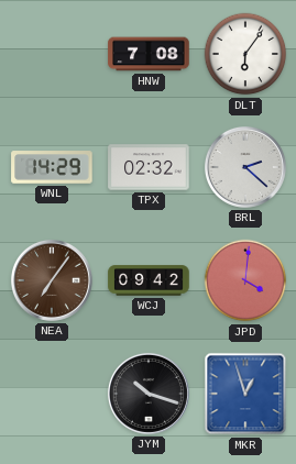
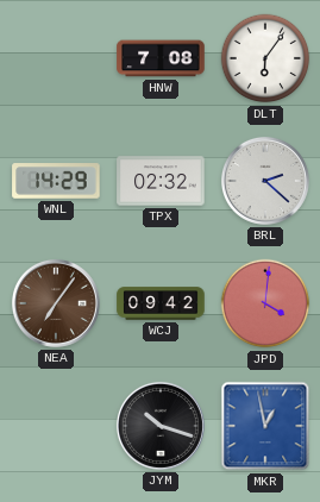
MKR: 12:57 -> 12:58
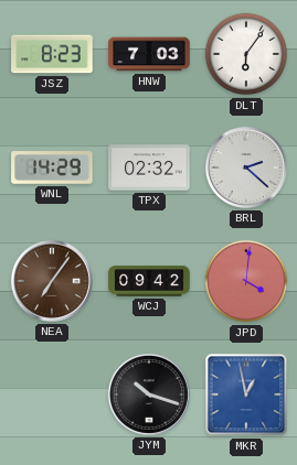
JSZ: none -> 8:23
HNW: 7:08 -> 7:03
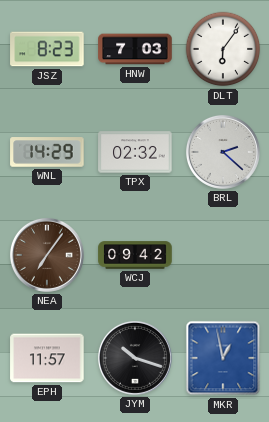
JPD: 4:01 -> none
EPH: none -> 11:57
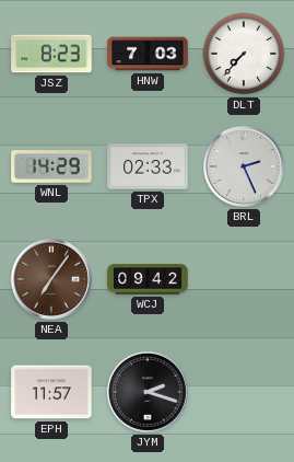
DLT: 6:06 -> 7:37
TPX: 02:32 -> 02:33
BRL: 2:22 -> 2:26
JYM: 10:18 -> 2:18
MKR: 12:58 -> none
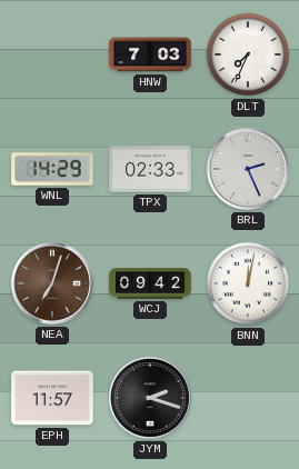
JSZ: 8:23 -> none
DLT: 7:37 -> 7:34
NEA: 7:06 -> 7:03
BNN: none -> 12:02
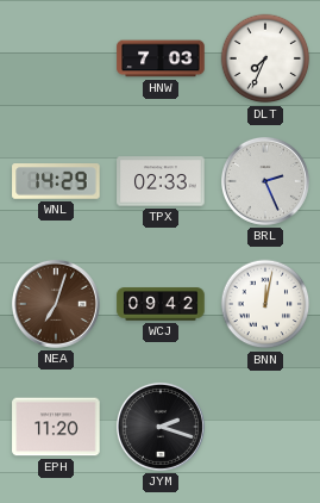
EPH: 11:57 -> 11:20
